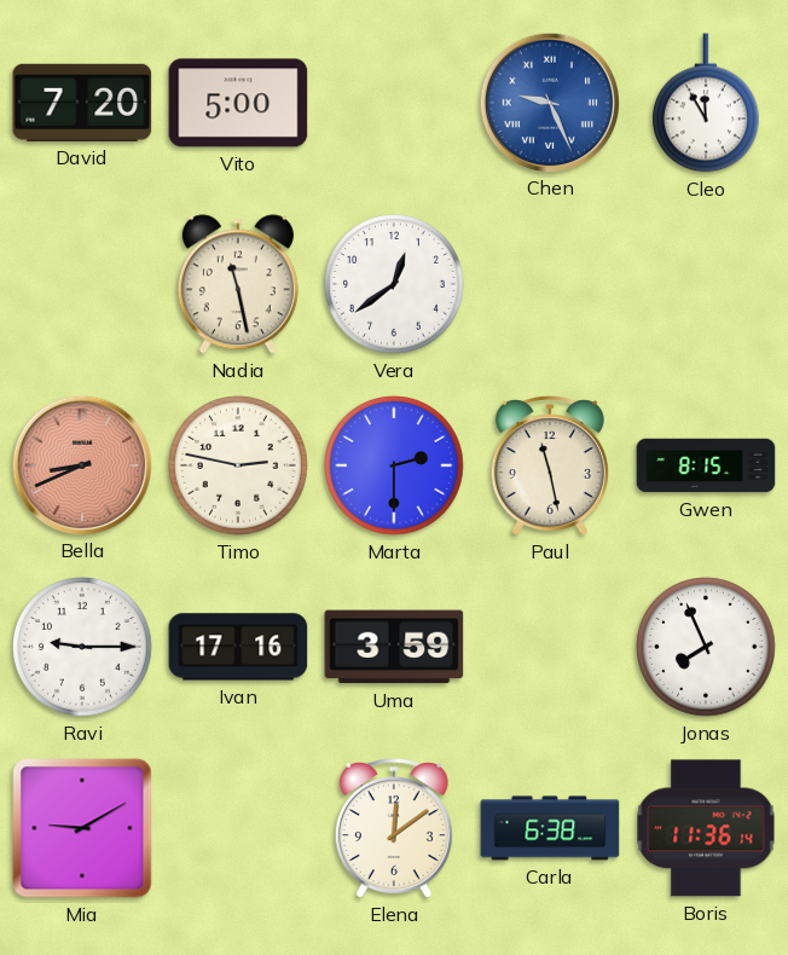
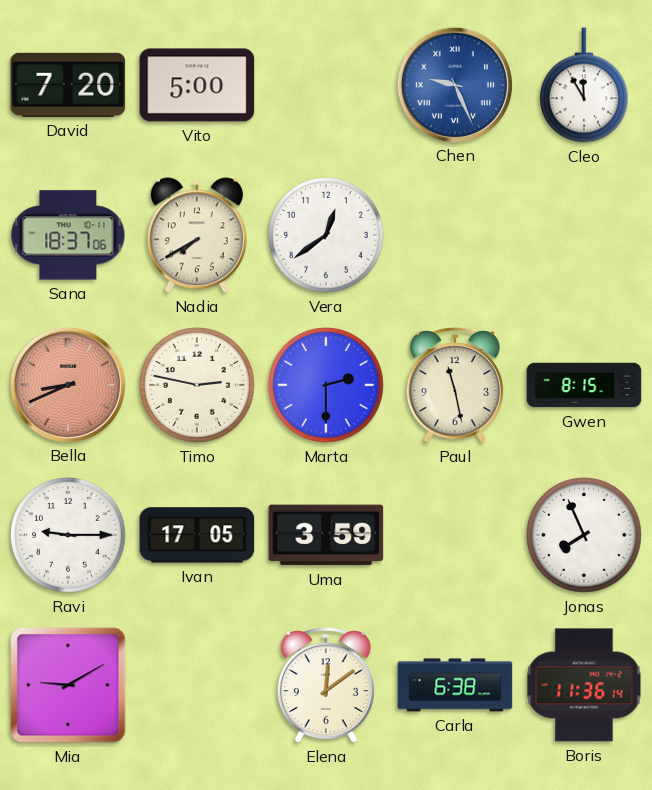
Sana: none -> 18:37
Nadia: 11:28 -> 7:40
Ivan: 17:16 -> 17:05
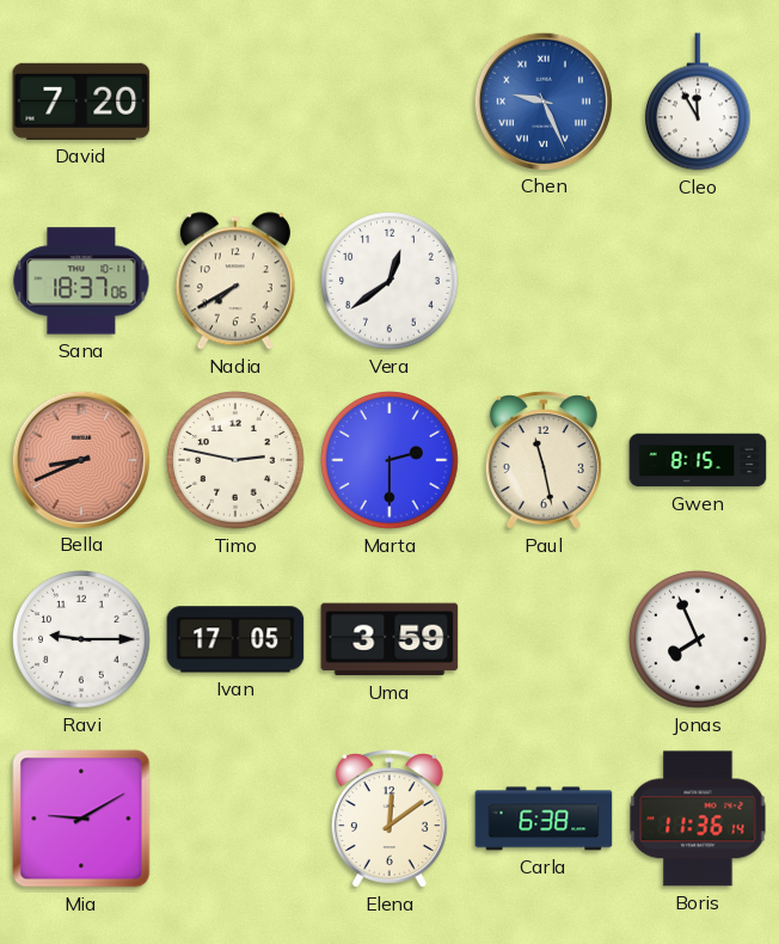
Vito: 5:00 -> none
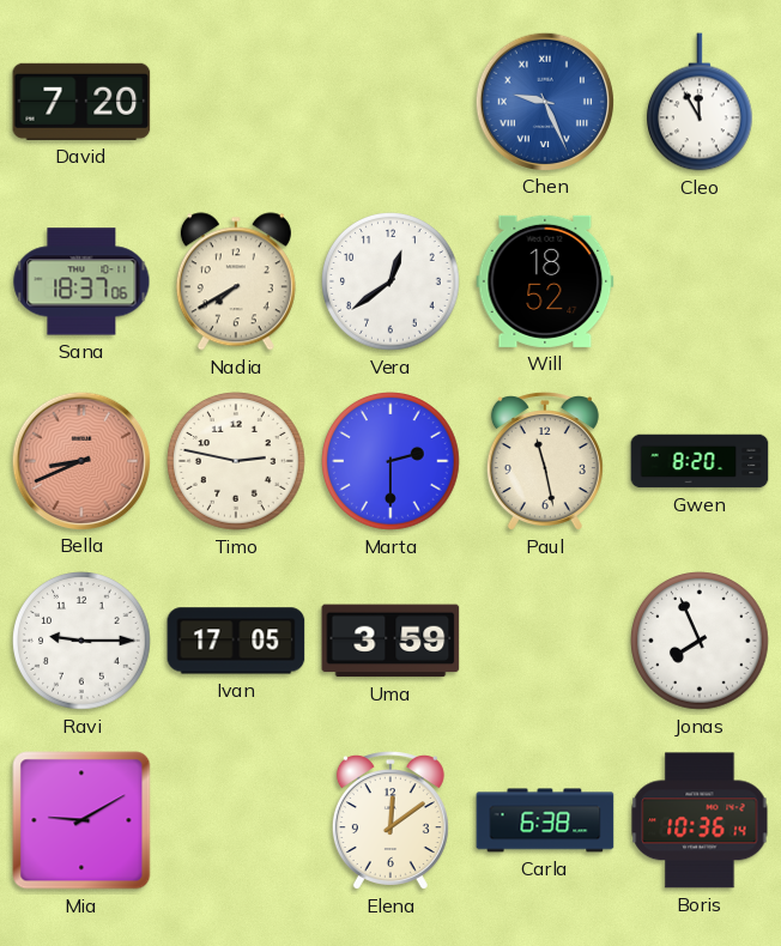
Will: none -> 18:52
Gwen: 8:15 -> 8:20
Boris: 11:36 -> 10:36
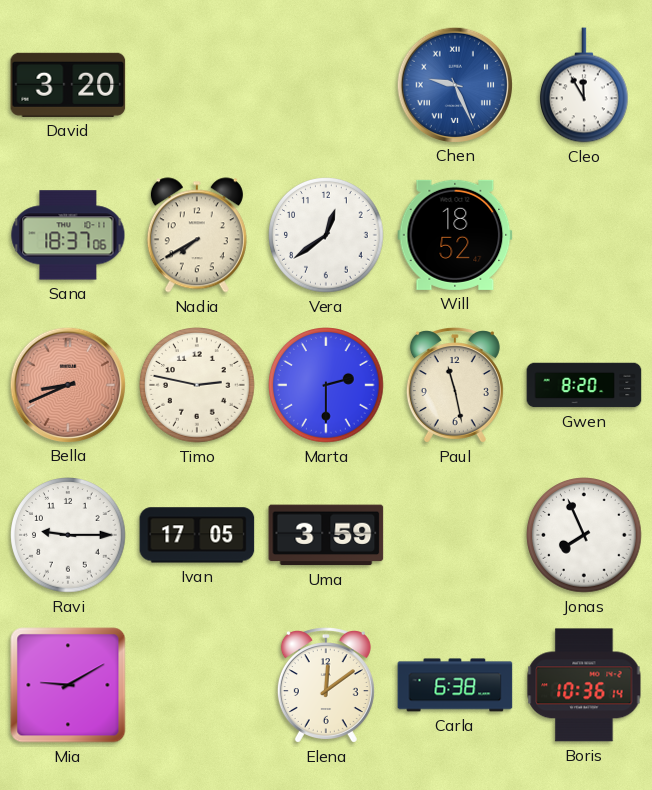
David: 7:20 -> 3:20
